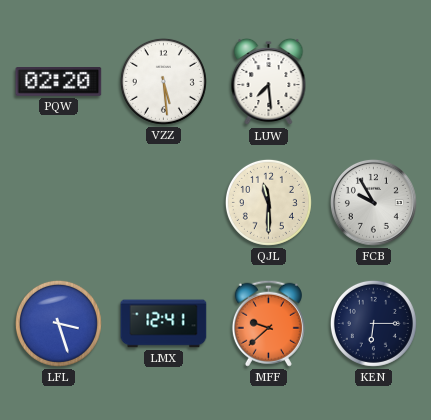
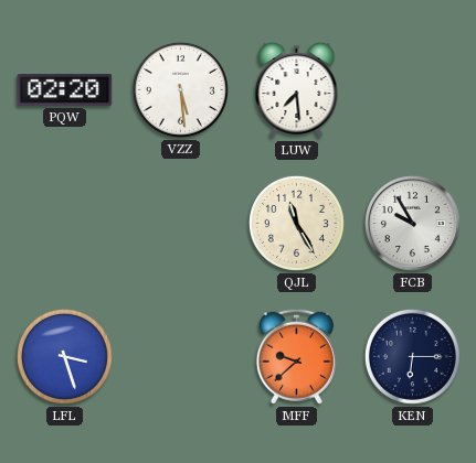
QJL: 11:30 -> 11:25
LMX: 12:41 -> none
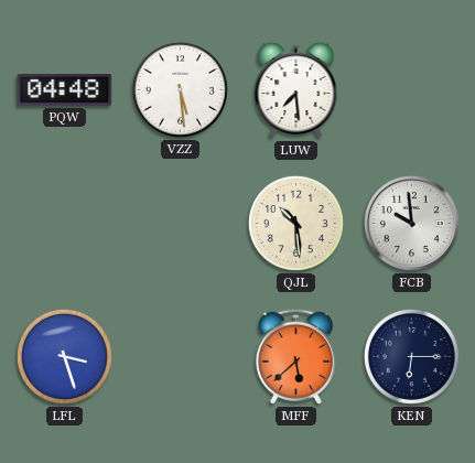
PQW: 02:20 -> 04:48
QJL: 11:25 -> 10:29
FCB: 9:55 -> 9:59
MFF: 9:38 -> 5:38
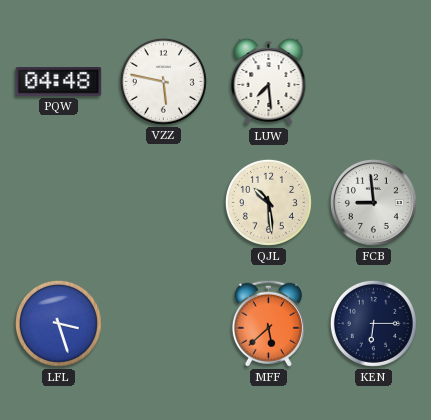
VZZ: 5:29 -> 5:47
FCB: 9:59 -> 8:59
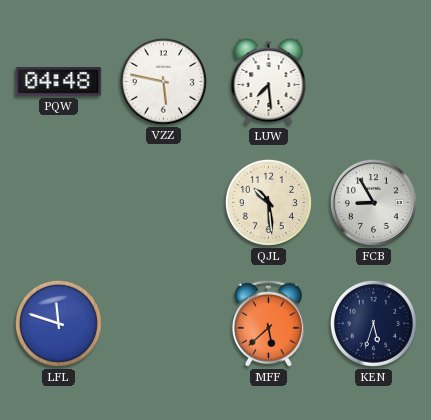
FCB: 8:59 -> 8:55
LFL: 3:27 -> 11:48
KEN: 6:15 -> 5:33
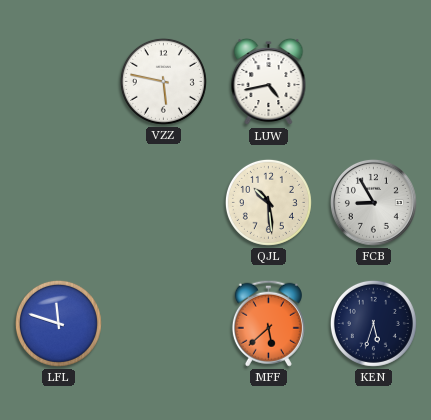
PQW: 04:48 -> none
LUW: 7:29 -> 4:43
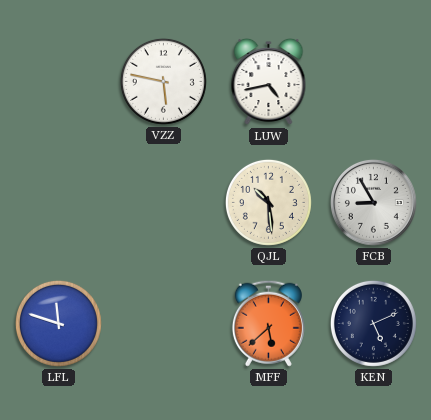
KEN: 5:33 -> 5:11
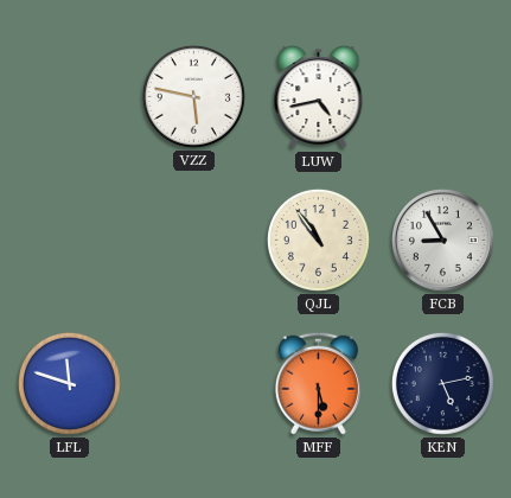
QJL: 10:29 -> 10:54
MFF: 5:38 -> 5:30
KEN: 5:11 -> 5:13
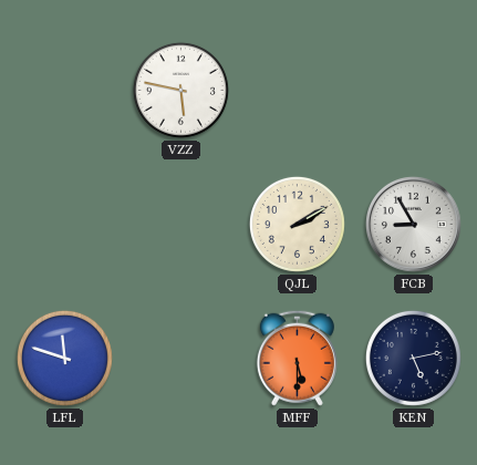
LUW: 4:43 -> none
QJL: 10:54 -> 2:10
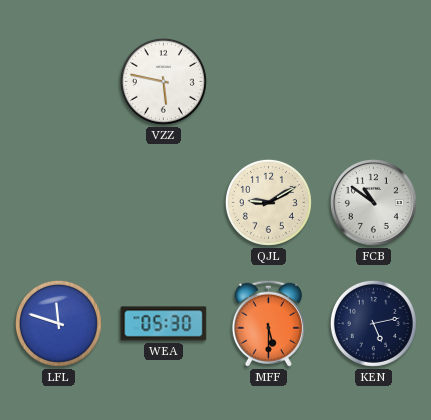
QJL: 2:10 -> 9:10
FCB: 8:55 -> 10:51
WEA: none -> 05:30
